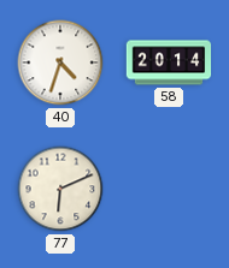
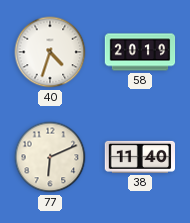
58: 20:14 -> 20:19
38: none -> 11:40
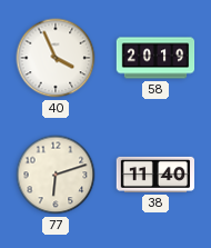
40: 4:33 -> 3:56
77: 6:11 -> 6:12
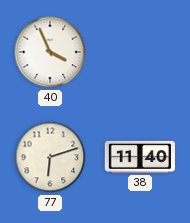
58: 20:19 -> none
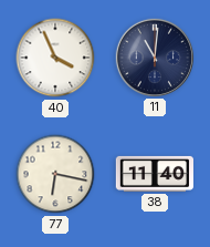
11: none -> 11:01
77: 6:12 -> 6:17
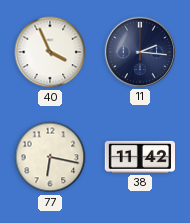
11: 11:01 -> 2:16
38: 11:40 -> 11:42
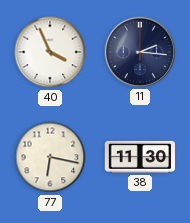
38: 11:42 -> 11:30
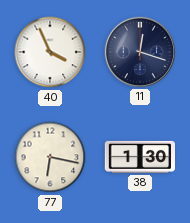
11: 2:16 -> 12:18
38: 11:30 -> 1:30
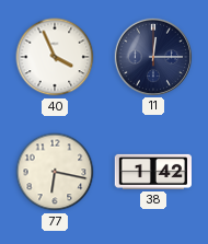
11: 12:18 -> 12:15
38: 1:30 -> 1:42
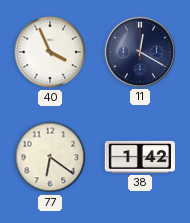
11: 12:15 -> 12:20
77: 6:17 -> 6:21
